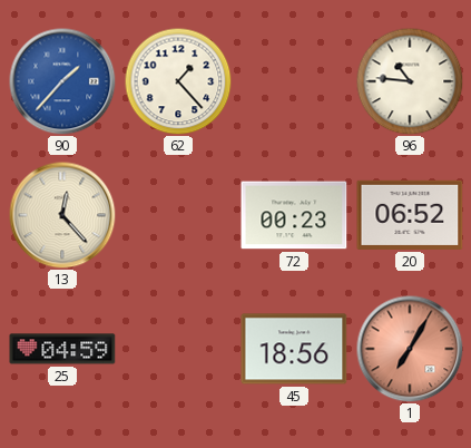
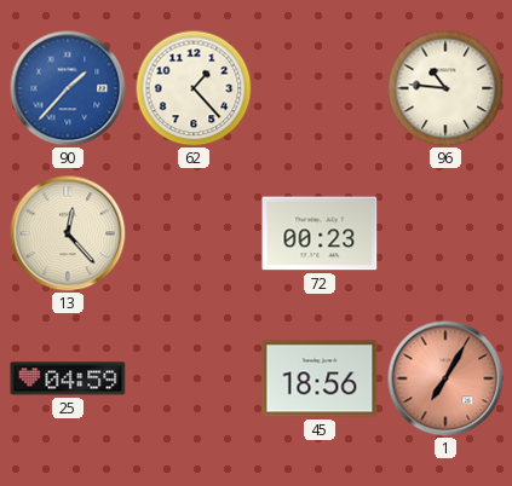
20: 06:52 -> none
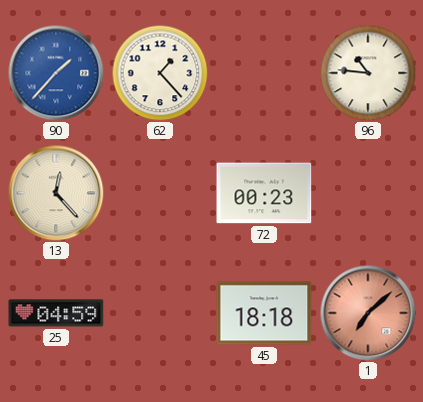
45: 18:56 -> 18:18
1: 7:05 -> 7:08
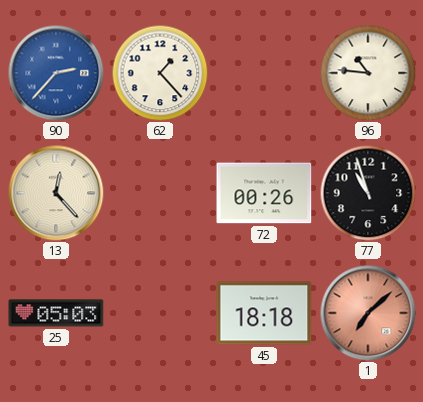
90: 1:37 -> 2:37
72: 00:23 -> 00:26
77: none -> 10:57
25: 04:59 -> 05:03
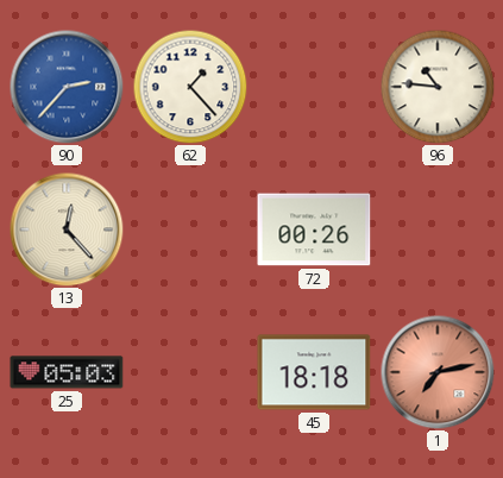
77: 10:57 -> none
1: 7:08 -> 7:13
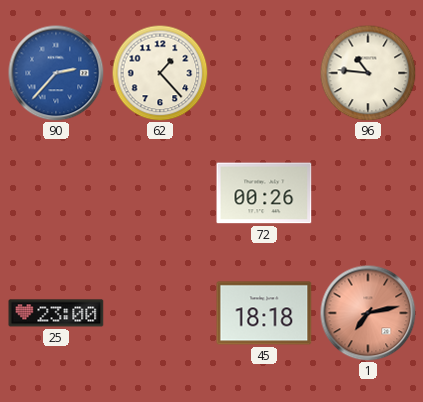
13: 12:23 -> none
25: 05:03 -> 23:00
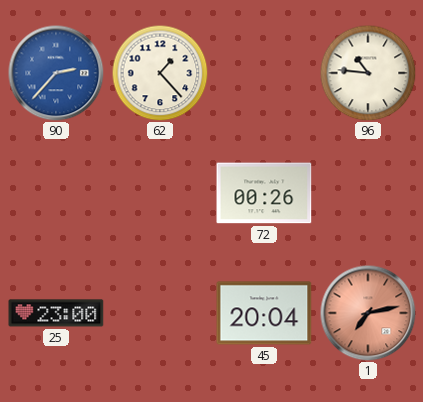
45: 18:18 -> 20:04
